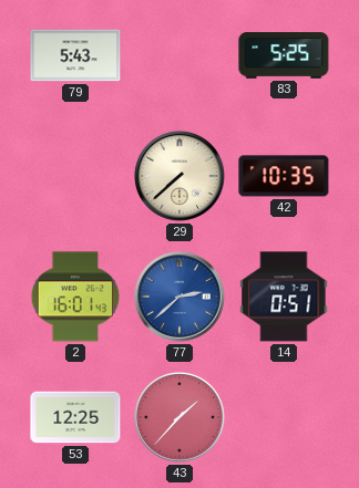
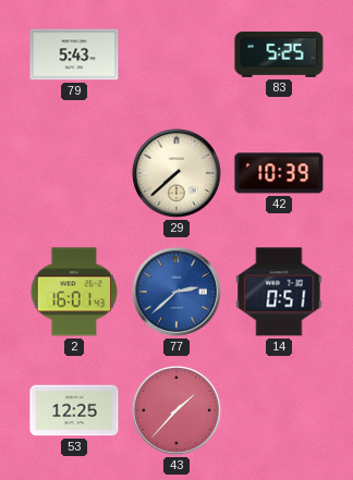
42: 10:35 -> 10:39
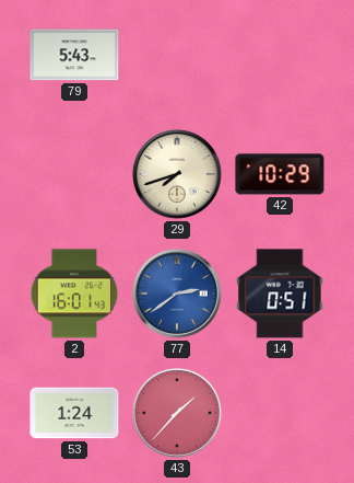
83: 5:25 -> none
29: 7:38 -> 7:42
42: 10:39 -> 10:29
77: 2:38 -> 2:39
53: 12:25 -> 1:24
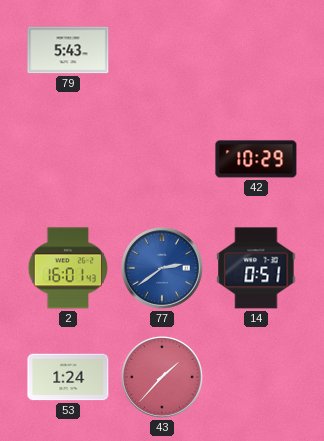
29: 7:42 -> none
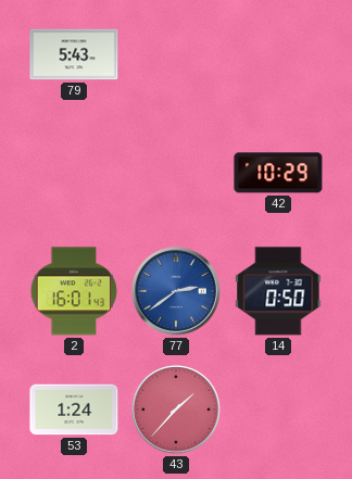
14: 0:51 -> 0:50
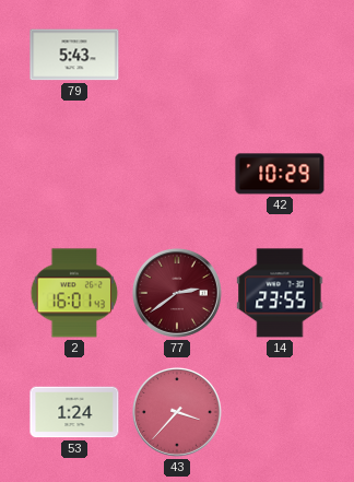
77 dial: blue -> burgundy
14: 0:50 -> 23:55
43: 1:37 -> 3:37
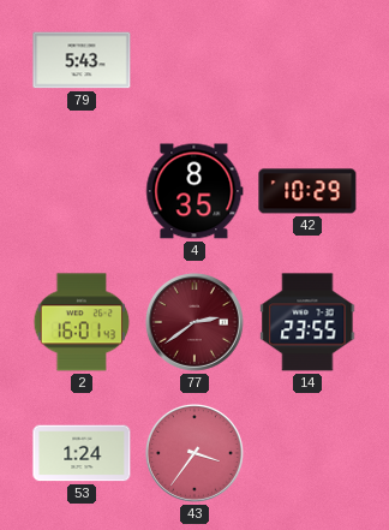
4: none -> 8:35
43: 3:37 -> 3:36
